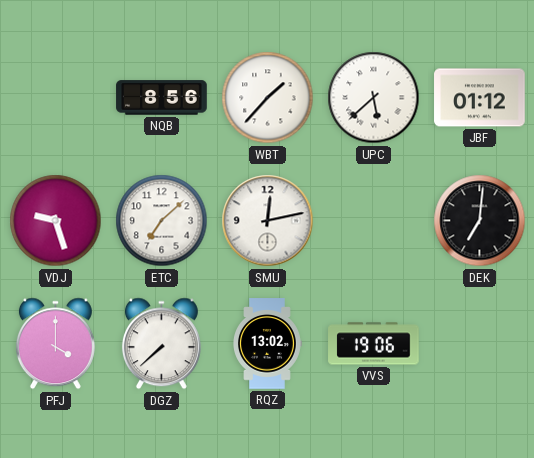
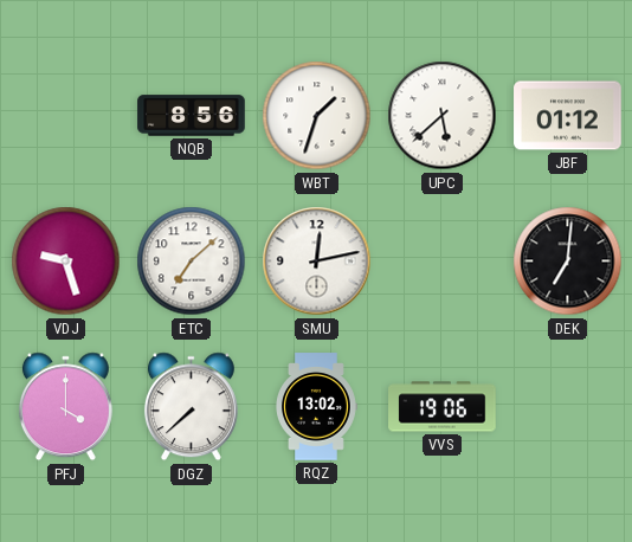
WBT: 1:37 -> 1:33
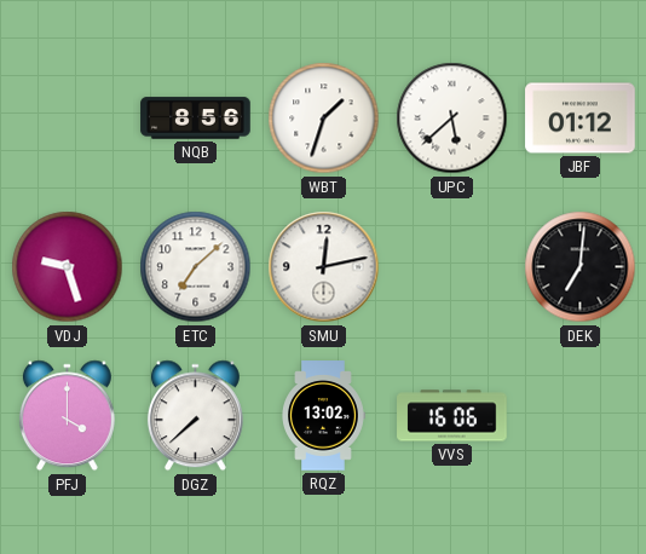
VVS: 19:06 -> 16:06
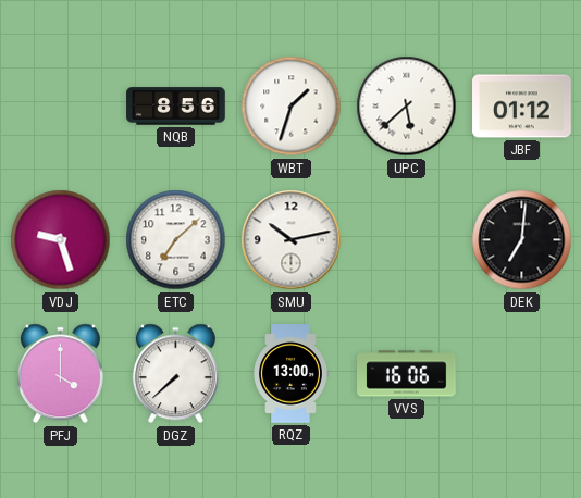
SMU: 12:13 -> 10:13
RQZ: 13:02 -> 13:00
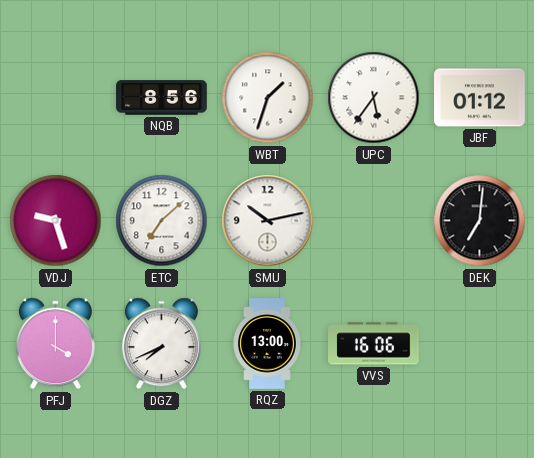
UPC: 5:38 -> 5:36
DGZ: 7:38 -> 7:41
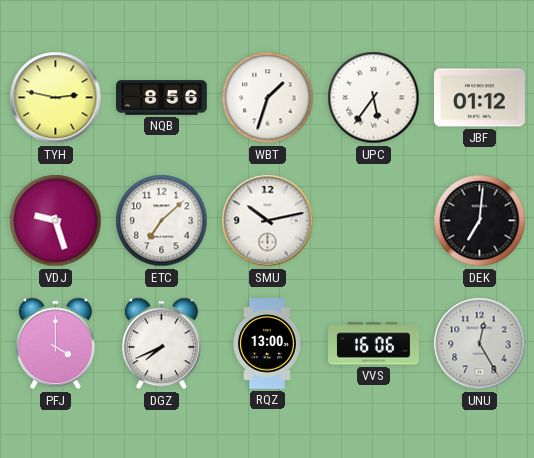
TYH: none -> 2:47
UNU: none -> 12:25
